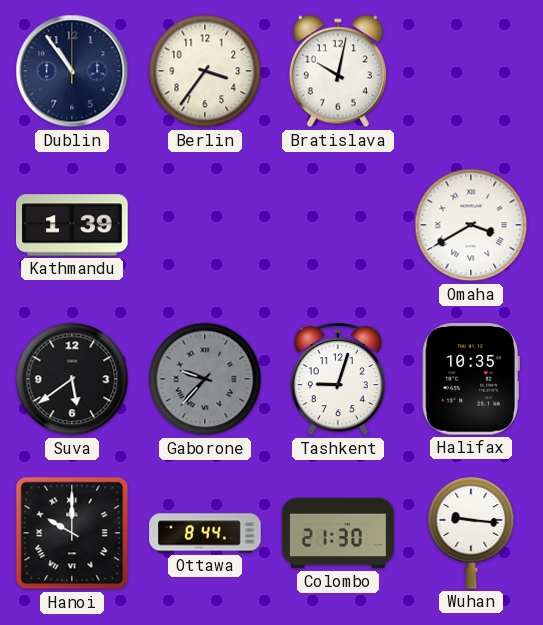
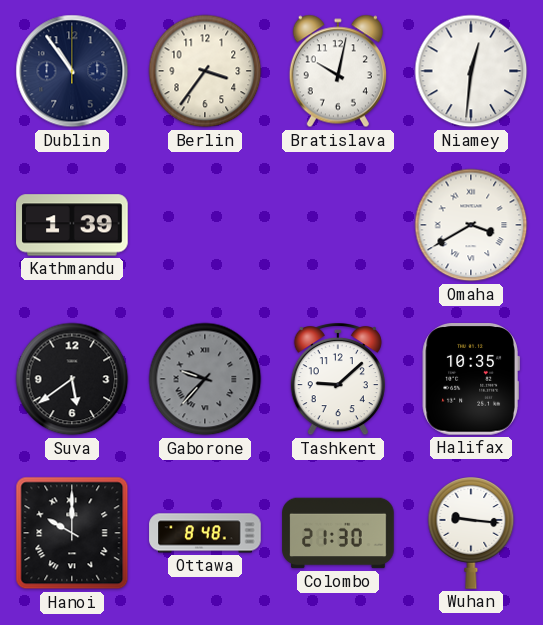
Niamey: none -> 12:31
Tashkent: 9:03 -> 9:08
Ottawa: 8:44 -> 8:48
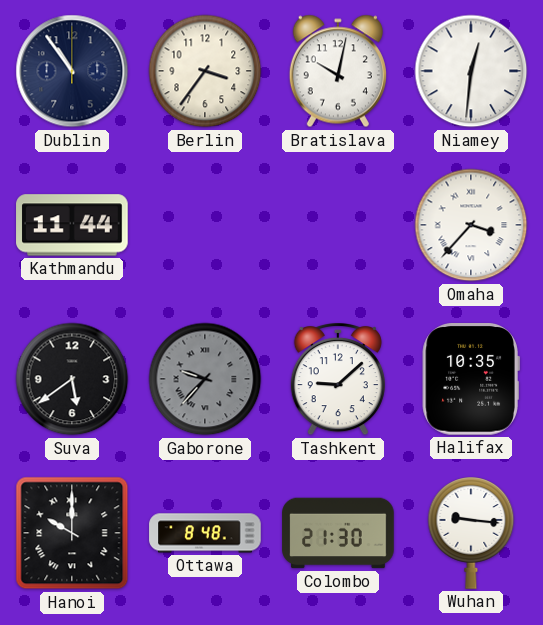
Kathmandu: 1:39 -> 11:44
Omaha: 3:40 -> 3:37
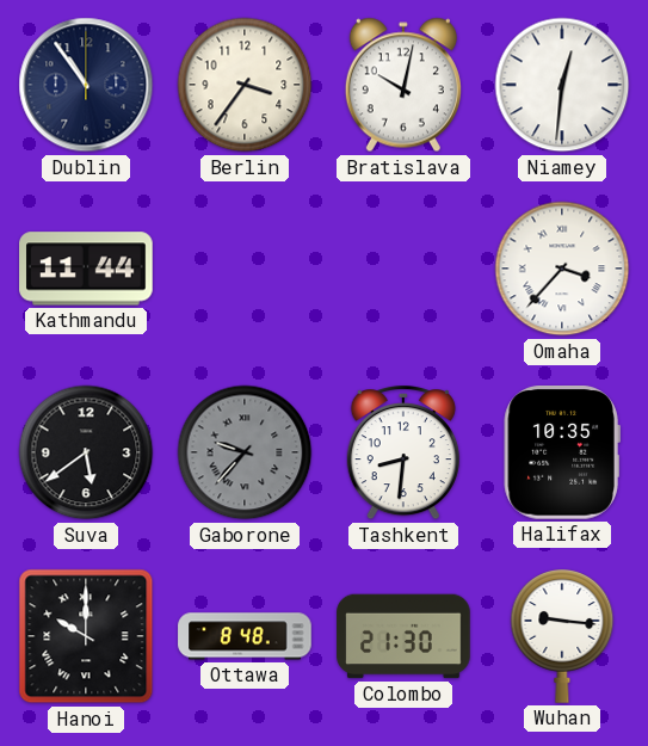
Tashkent: 9:08 -> 8:31
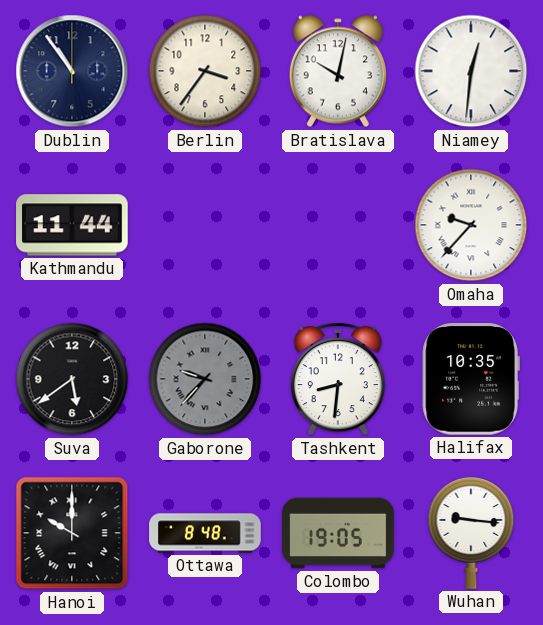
Omaha: 3:37 -> 9:37
Colombo: 21:30 -> 19:05
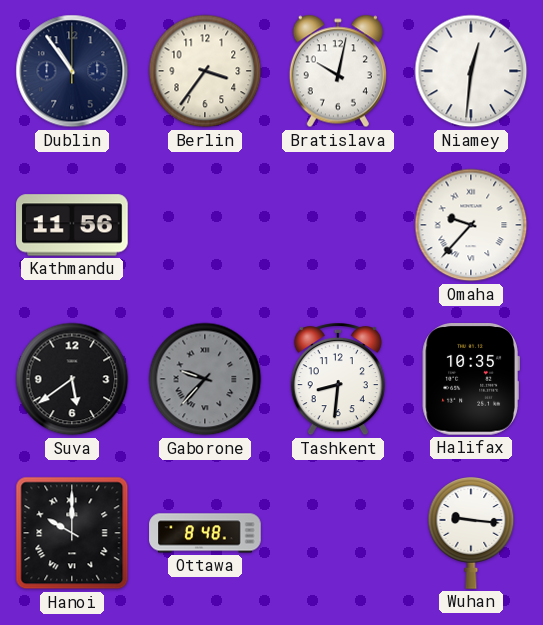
Kathmandu: 11:44 -> 11:56
Colombo: 19:05 -> none
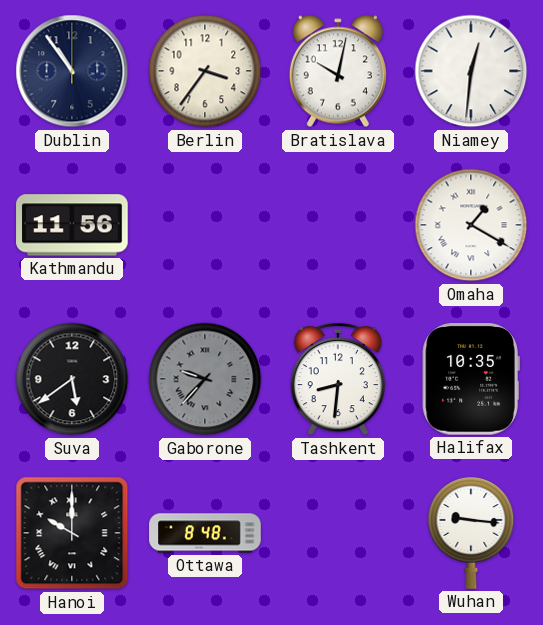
Omaha: 9:37 -> 1:20
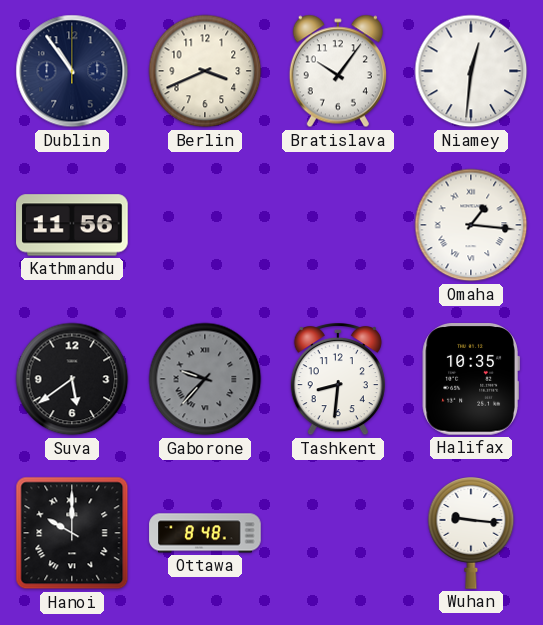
Berlin: 3:36 -> 3:41
Bratislava: 10:02 -> 10:06
Omaha: 1:20 -> 1:16
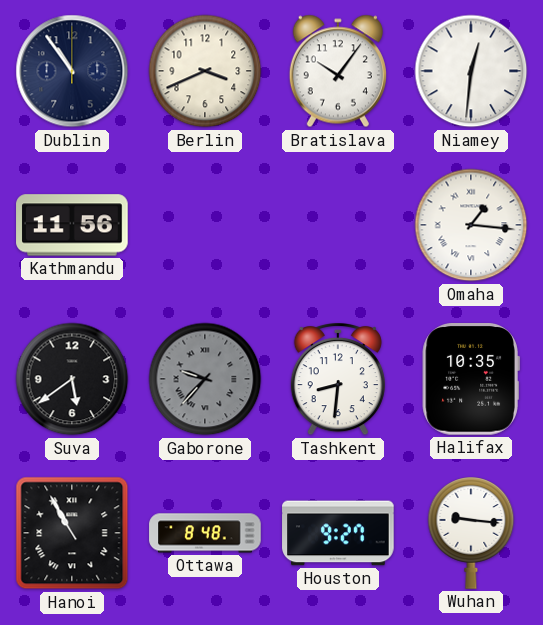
Hanoi: 10:00 -> 10:55
Houston: none -> 9:27
